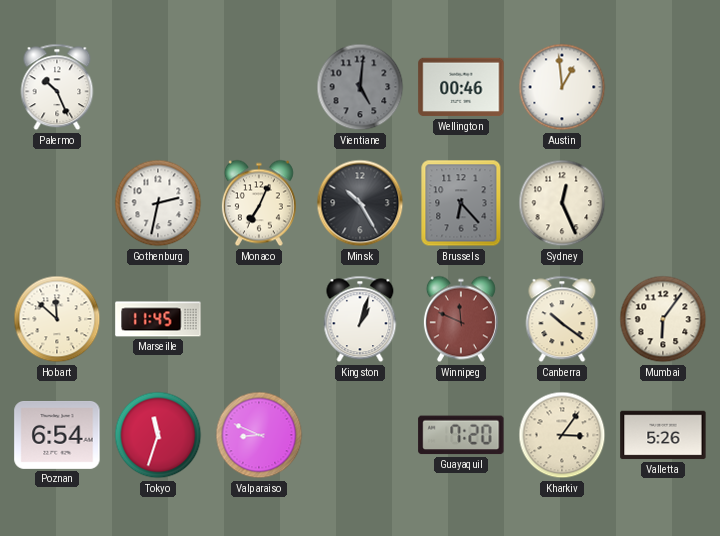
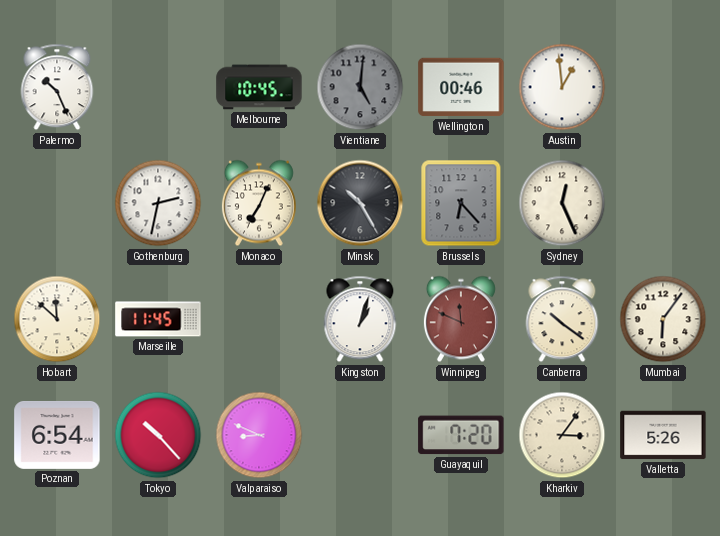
Melbourne: none -> 10:45
Tokyo: 11:33 -> 10:23
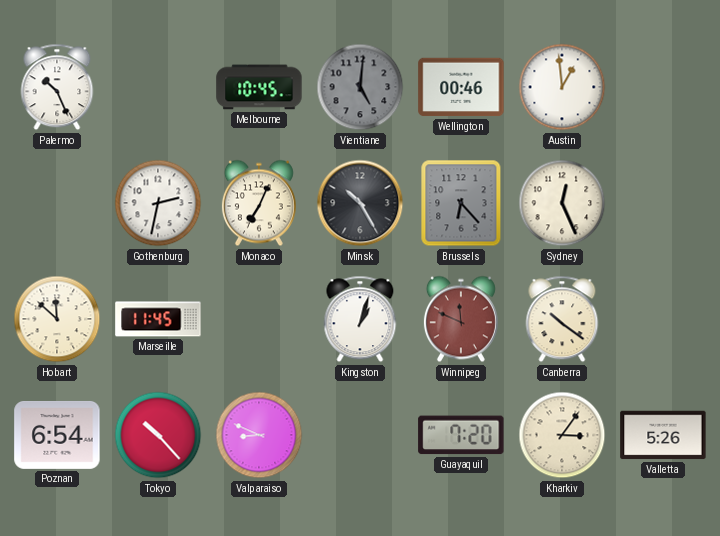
Mumbai: 6:06 -> none
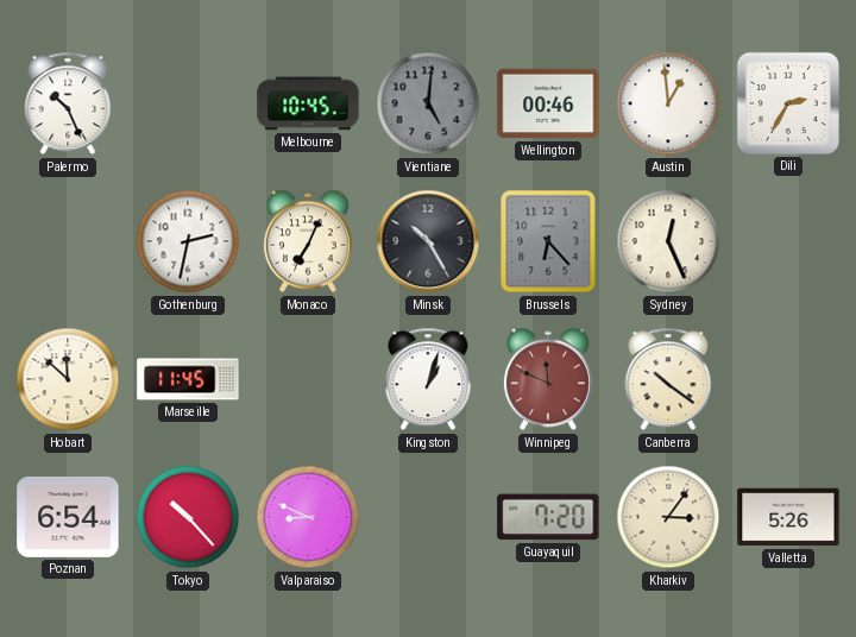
Dili: none -> 2:35
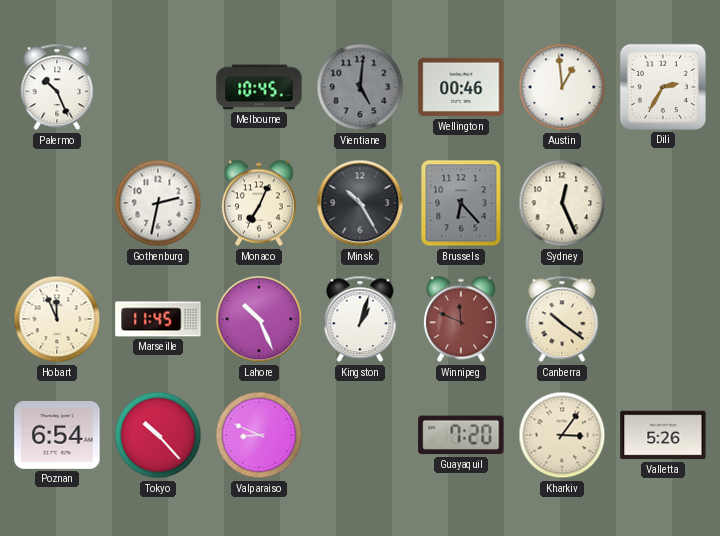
Hobart: 11:52 -> 11:56
Lahore: none -> 10:26
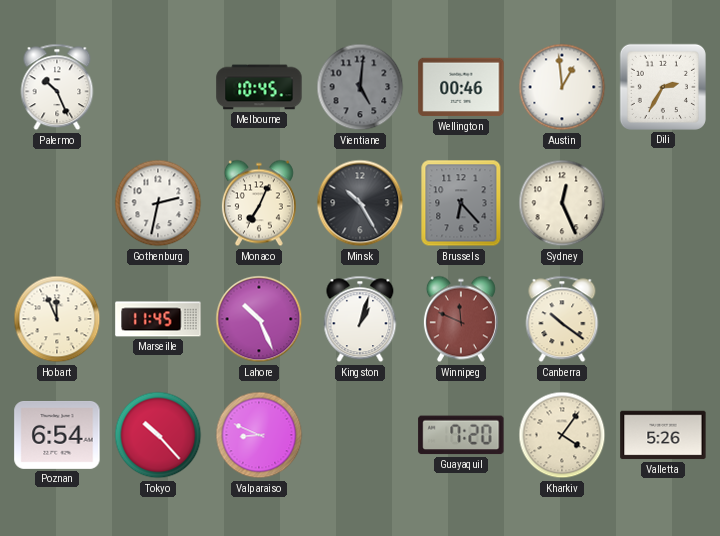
Kharkiv: 3:06 -> 4:06
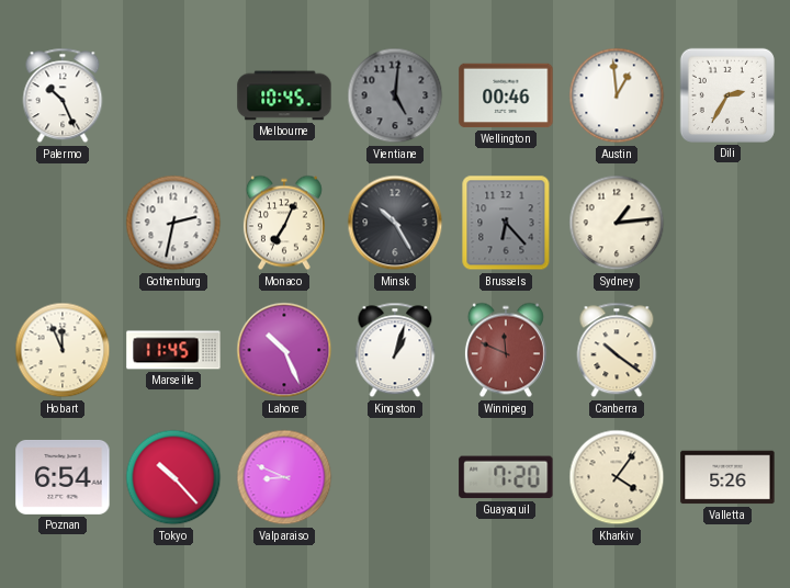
Sydney: 12:26 -> 1:14
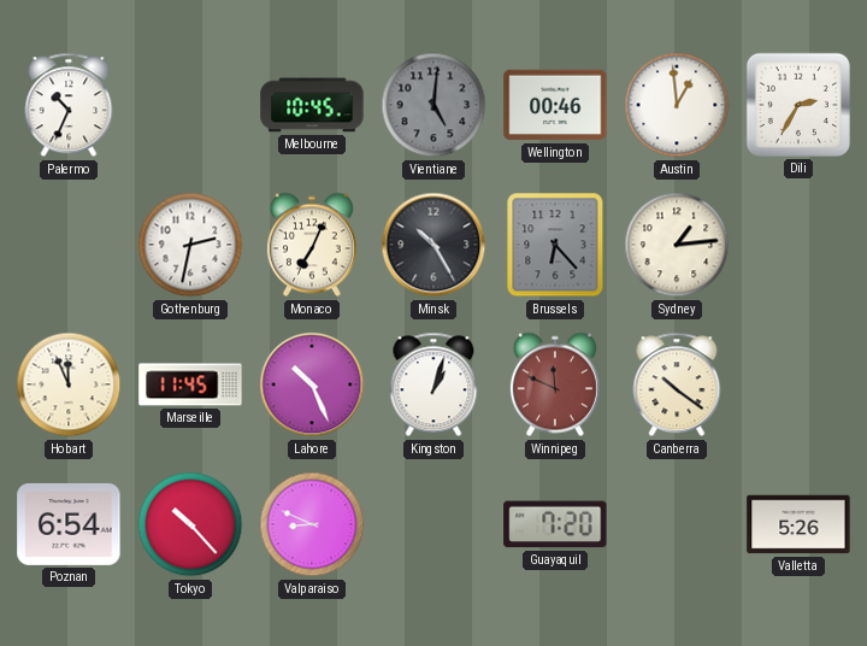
Palermo: 10:26 -> 10:34
Kharkiv: 4:06 -> none
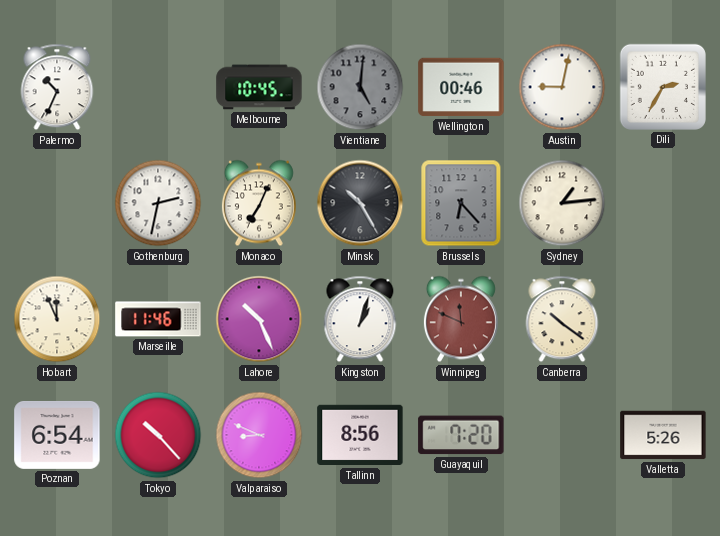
Austin: 12:59 -> 9:02
Marseille: 11:45 -> 11:46
Tallinn: none -> 8:56
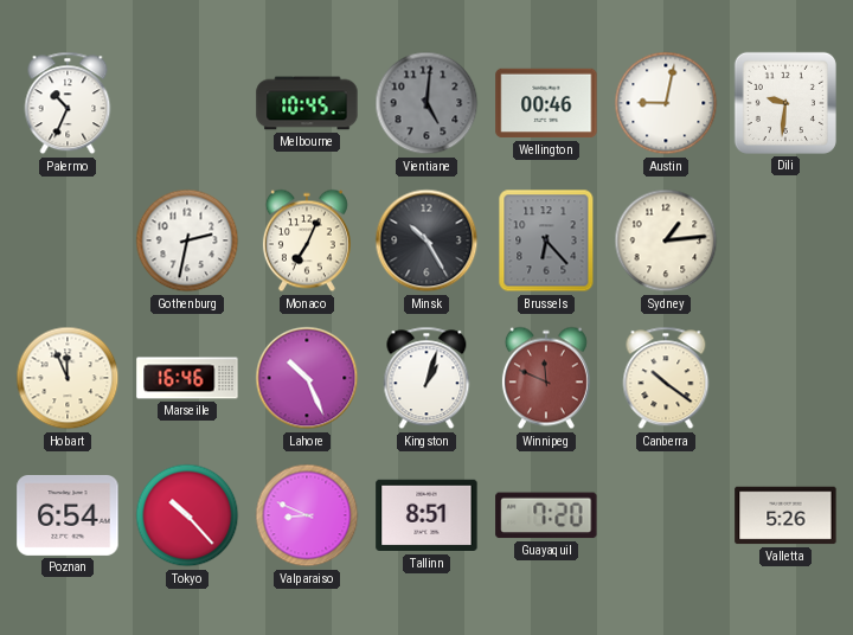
Dili: 2:35 -> 9:31
Marseille: 11:46 -> 16:46
Tallinn: 8:56 -> 8:51
